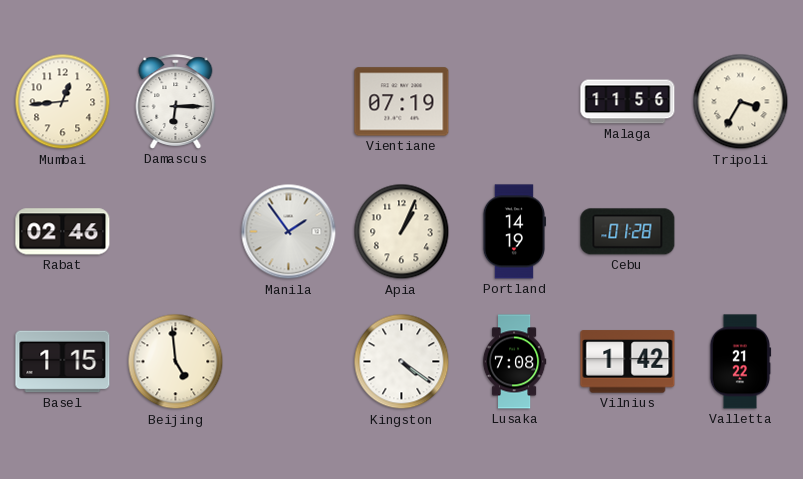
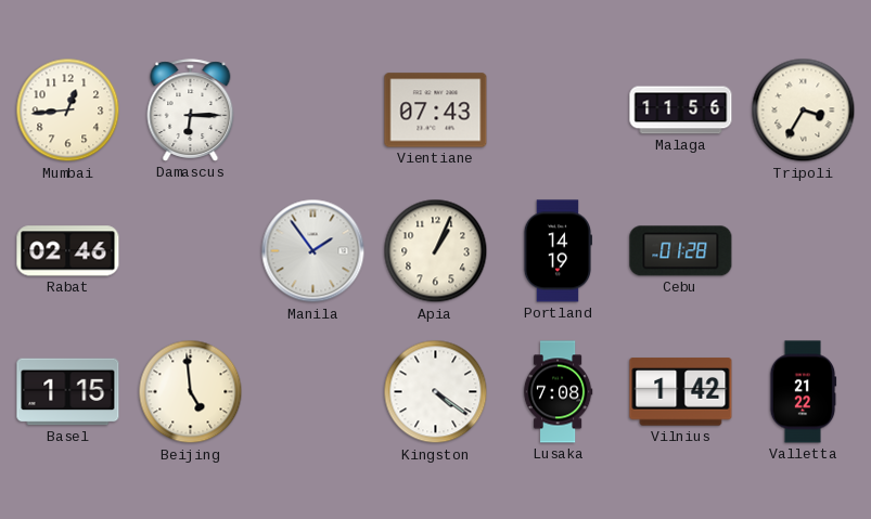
Vientiane: 07:19 -> 07:43
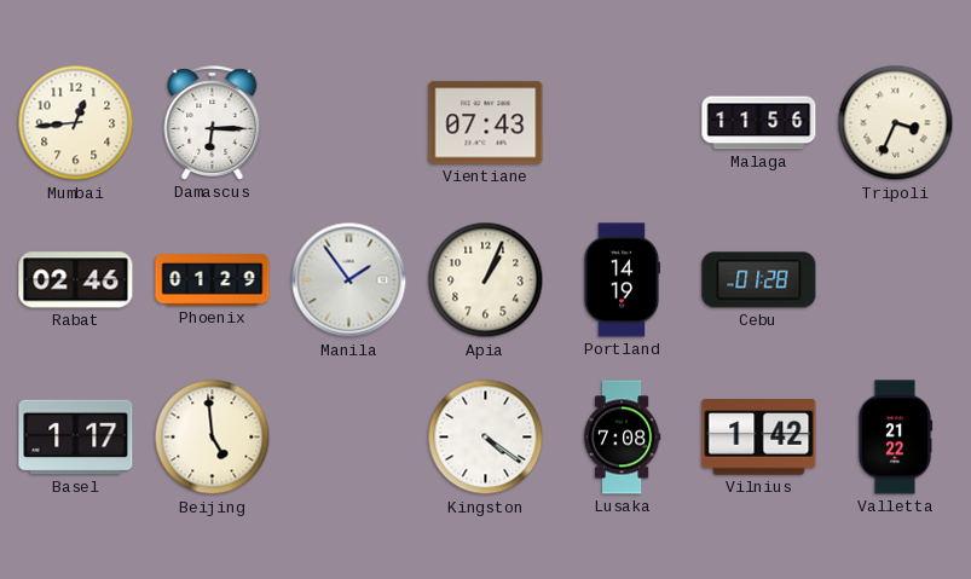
Tripoli: 3:35 -> 3:34
Phoenix: none -> 01:29
Basel: 1:15 -> 1:17
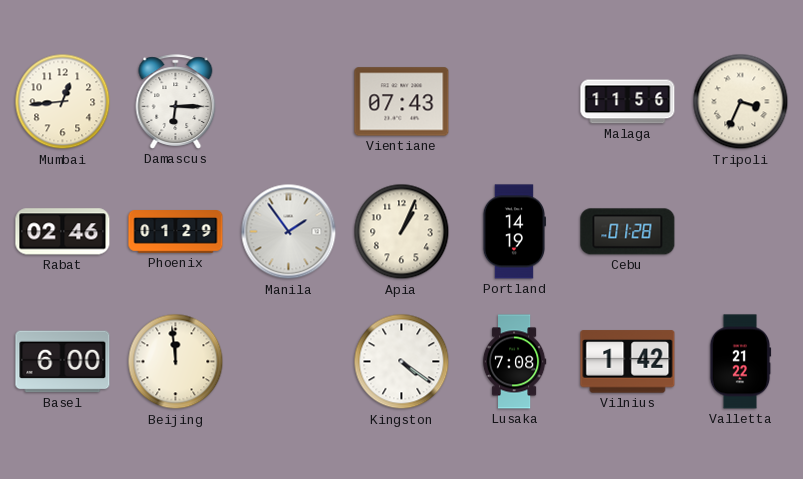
Basel: 1:17 -> 6:00
Beijing: 4:59 -> 11:59
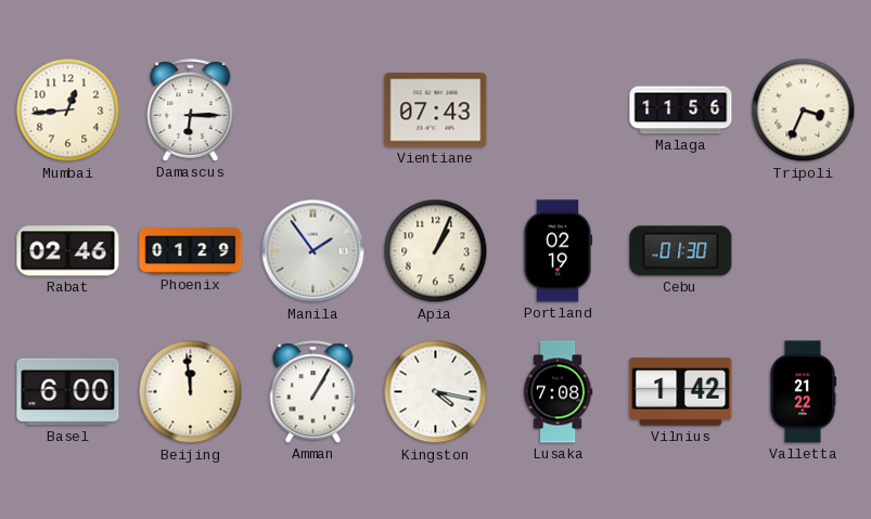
Portland: 14:19 -> 02:19
Cebu: 01:28 -> 01:30
Amman: none -> 1:05
Kingston: 4:21 -> 4:17
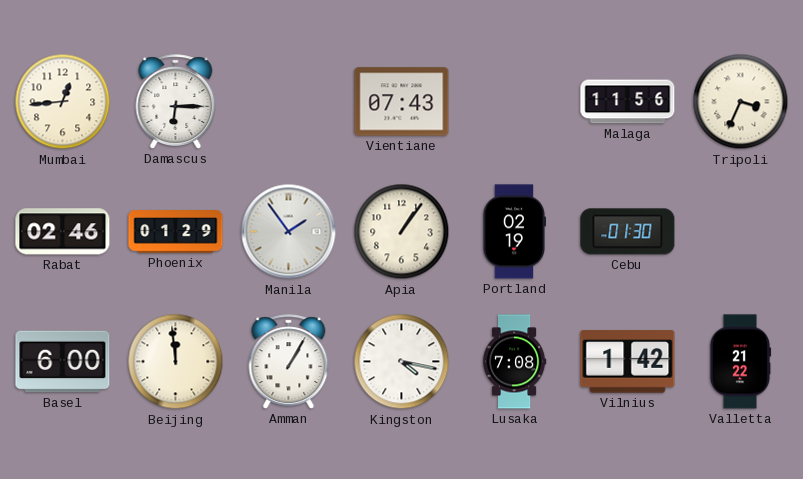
Apia: 1:04 -> 1:06
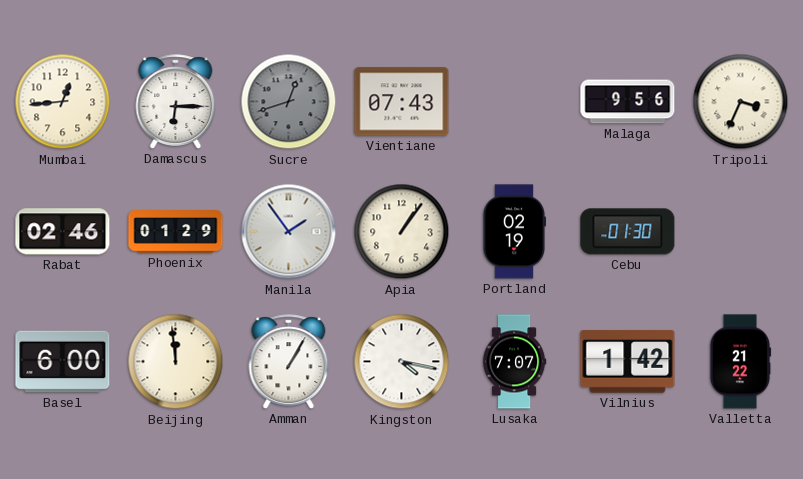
Sucre: none -> 12:42
Malaga: 11:56 -> 9:56
Lusaka: 7:08 -> 7:07
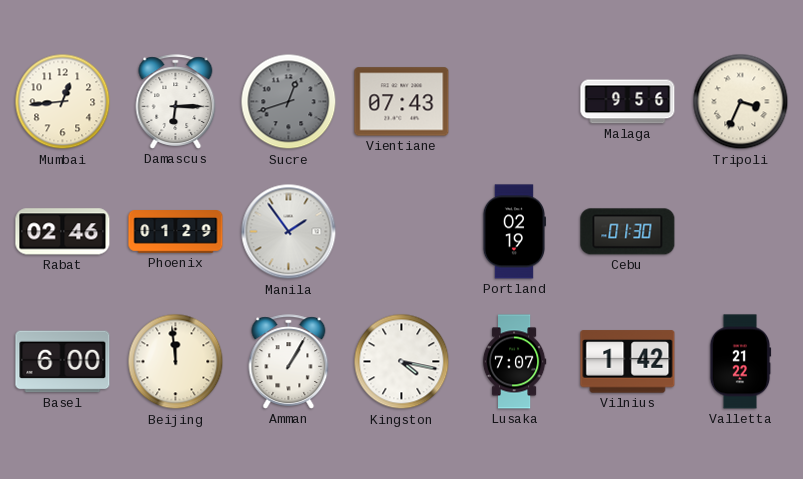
Apia: 1:06 -> none
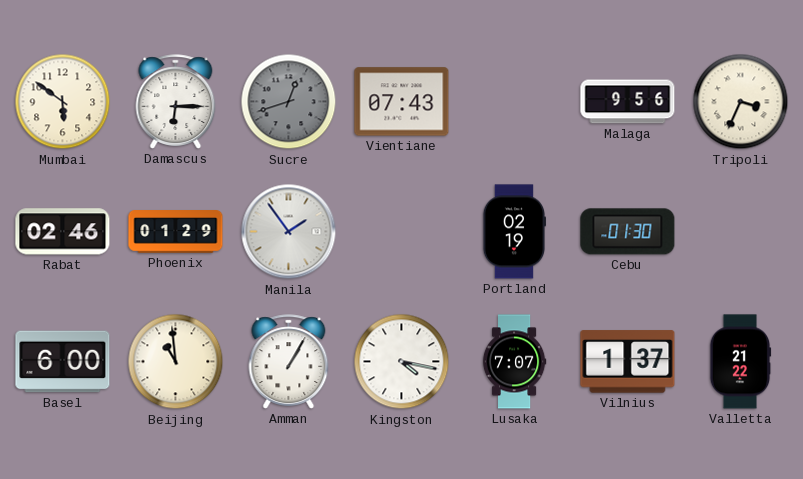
Mumbai: 12:44 -> 5:51
Beijing: 11:59 -> 10:59
Vilnius: 1:42 -> 1:37
